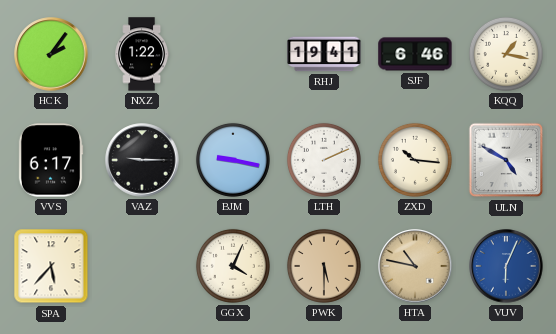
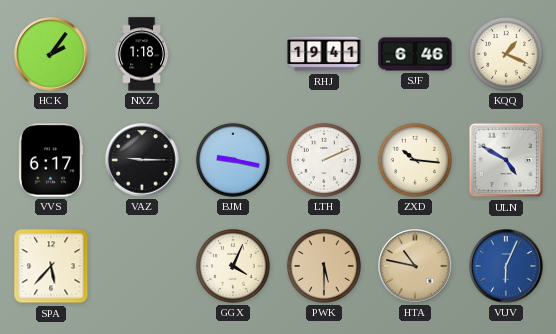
NXZ: 1:22 -> 1:18
KQQ: 1:17 -> 1:19
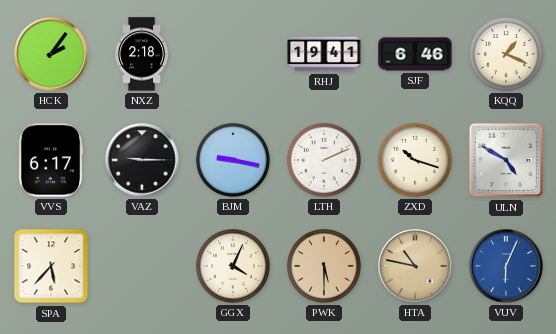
NXZ: 1:18 -> 2:18
ZXD: 10:16 -> 10:18
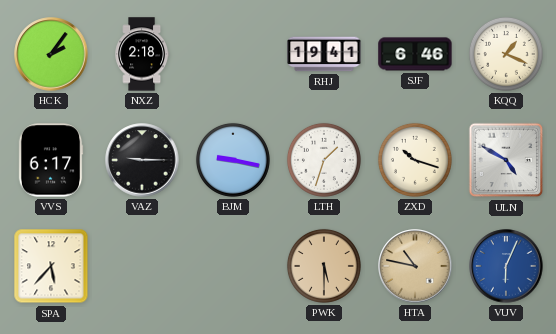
LTH: 2:11 -> 1:33
GGX: 4:04 -> none
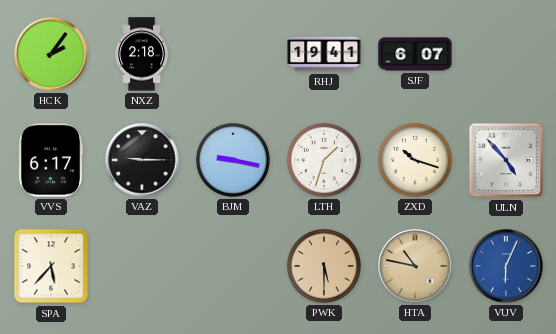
SJF: 6:46 -> 6:07
KQQ: 1:19 -> none
ULN: 4:50 -> 4:53
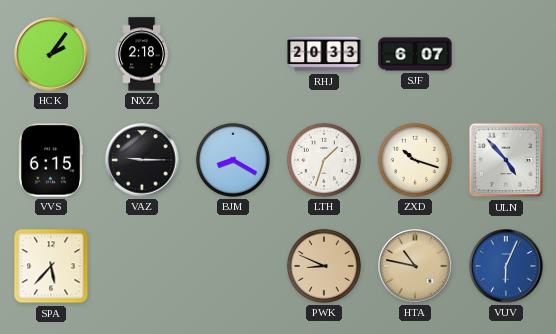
RHJ: 19:41 -> 20:33
VVS: 6:17 -> 6:15
BJM: 9:17 -> 8:20
PWK: 5:30 -> 8:49
